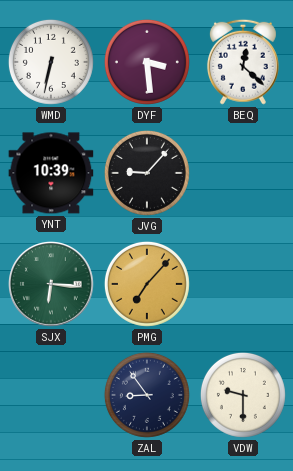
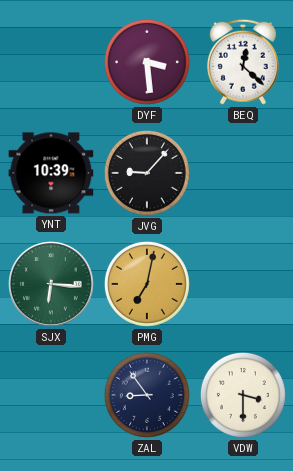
WMD: 6:32 -> none
PMG: 7:07 -> 7:02
VDW: 9:30 -> 3:30
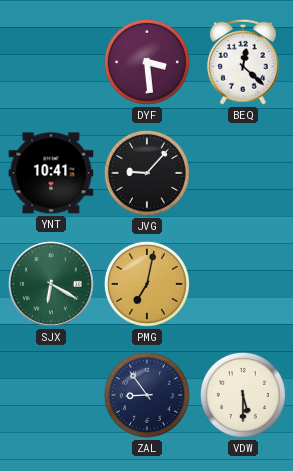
YNT: 10:39 -> 10:41
SJX: 6:16 -> 6:20
VDW: 3:30 -> 5:30
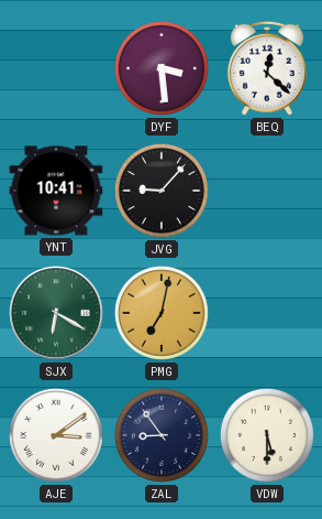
AJE: none -> 3:09
